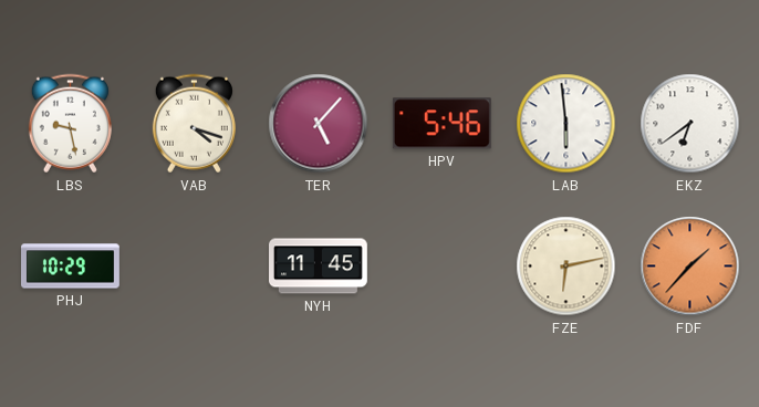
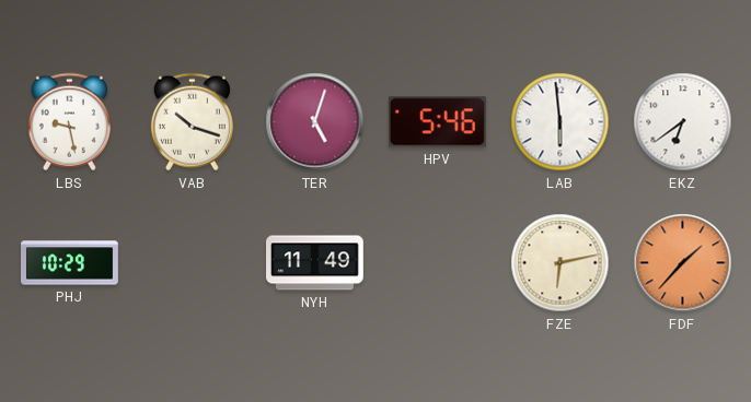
VAB: 4:18 -> 10:18
TER: 5:07 -> 5:03
NYH: 11:45 -> 11:49
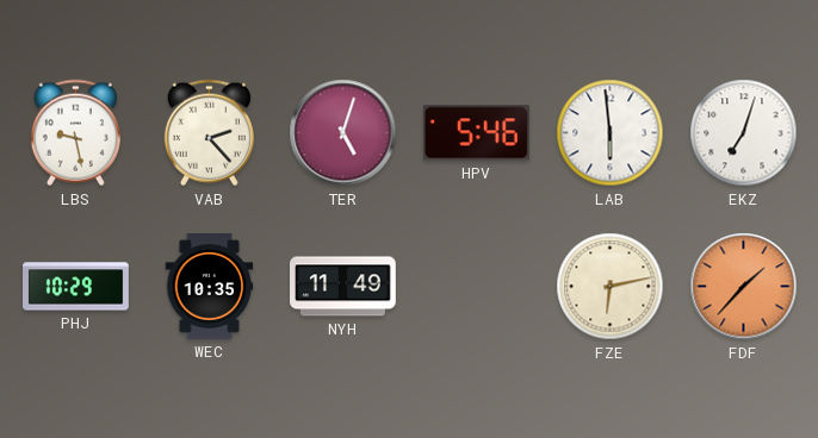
VAB: 10:18 -> 2:23
EKZ: 6:39 -> 7:03
WEC: none -> 10:35
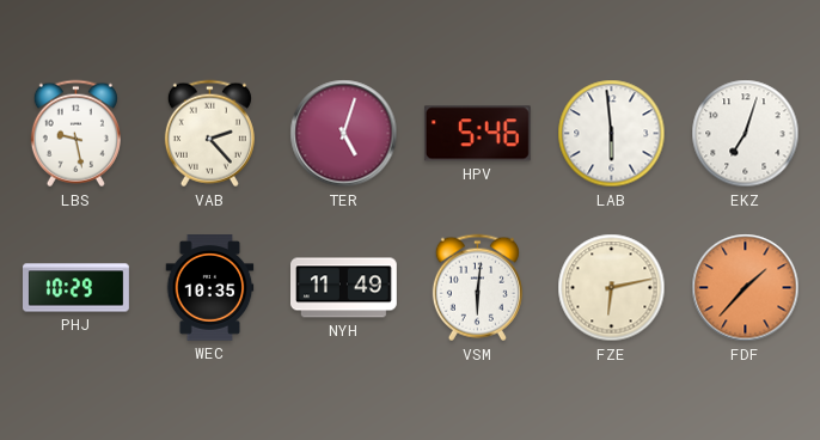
VSM: none -> 6:01
